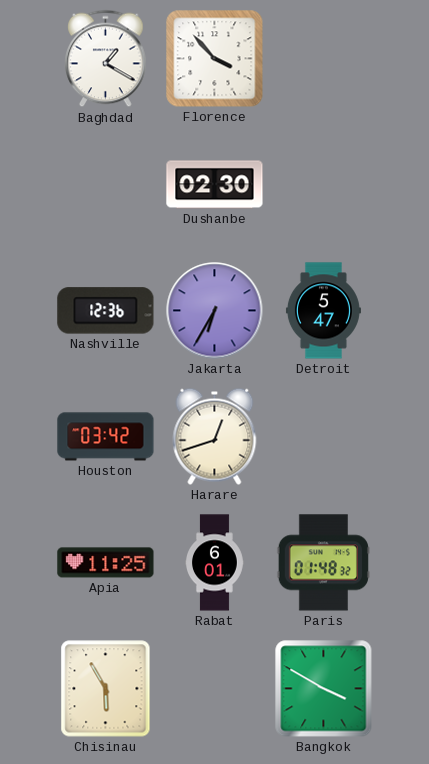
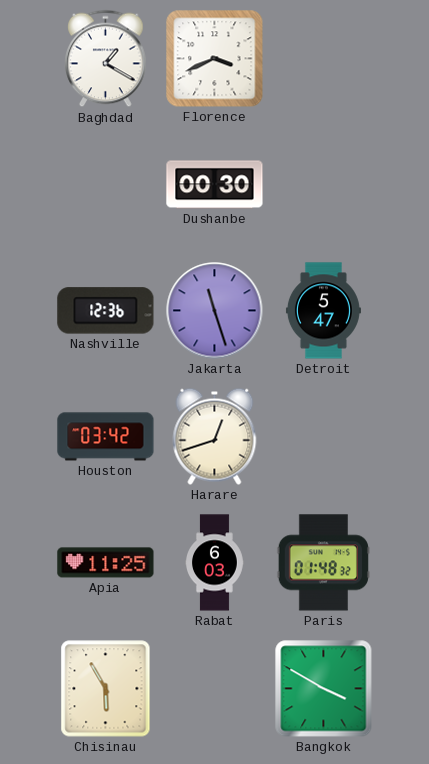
Florence: 3:53 -> 3:41
Dushanbe: 02:30 -> 00:30
Jakarta: 6:35 -> 11:27
Rabat: 6:01 -> 6:03
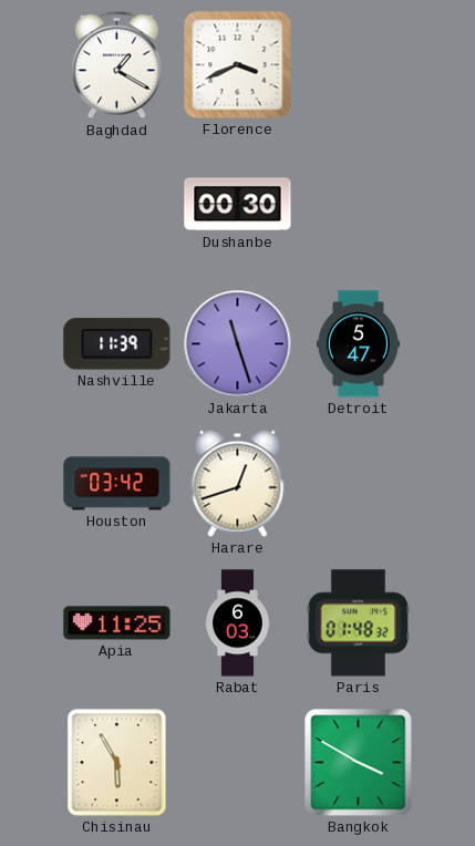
Nashville: 12:36 -> 11:39
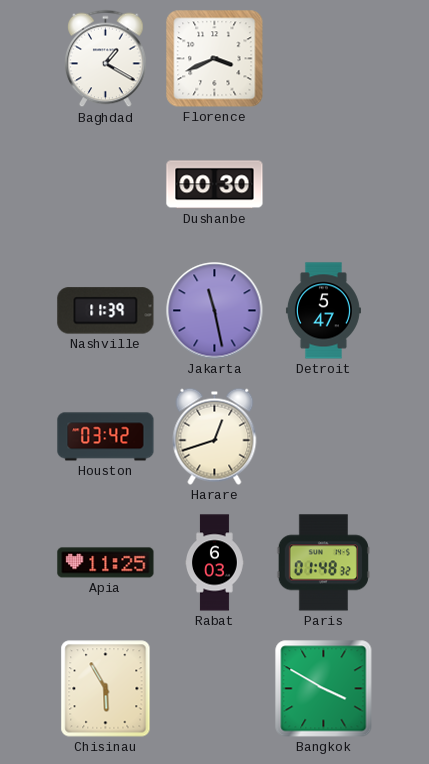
Jakarta: 11:27 -> 11:28
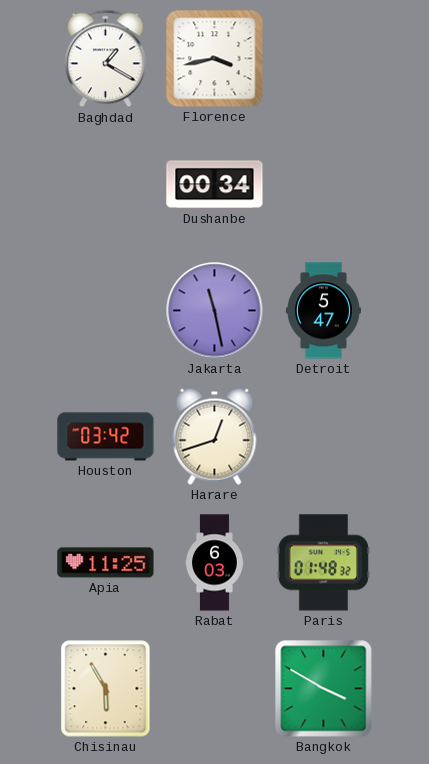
Florence: 3:41 -> 3:43
Dushanbe: 00:30 -> 00:34
Nashville: 11:39 -> none
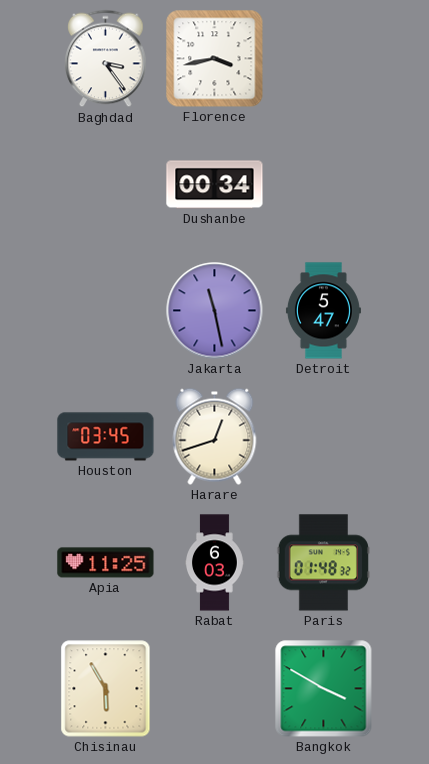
Baghdad: 1:20 -> 3:24
Houston: 03:42 -> 03:45
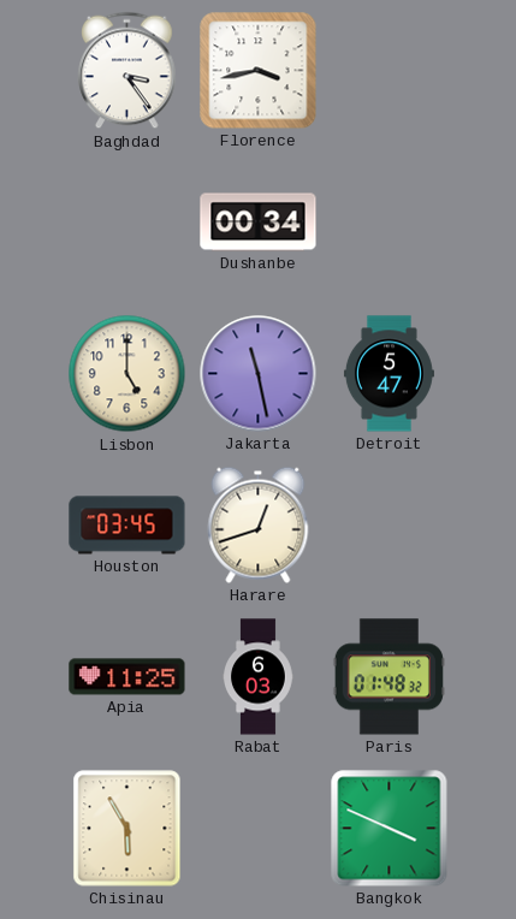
Lisbon: none -> 5:00
Bangkok: 3:50 -> 3:49
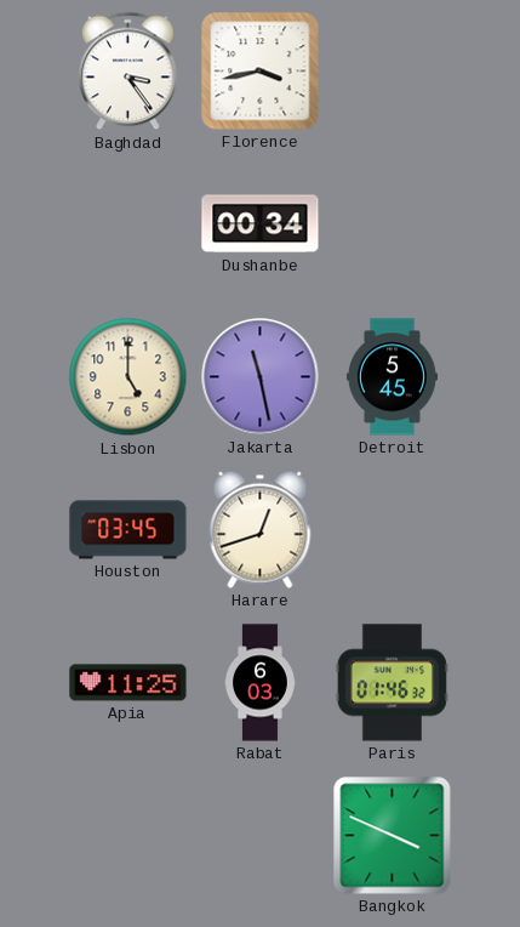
Detroit: 5:47 -> 5:45
Paris: 01:48 -> 01:46
Chisinau: 5:55 -> none
